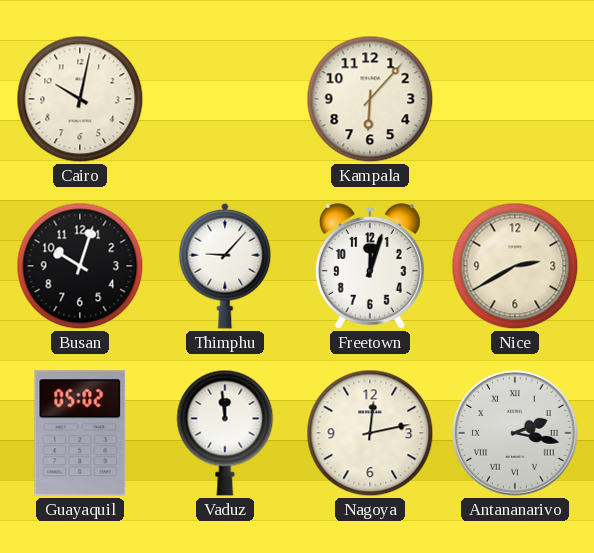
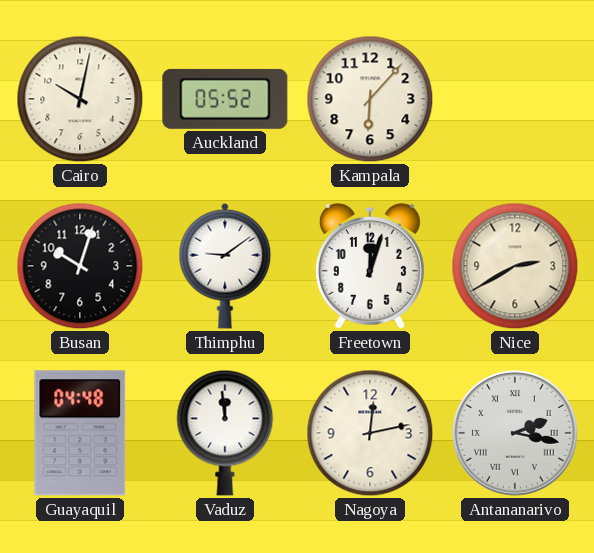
Auckland: none -> 05:52
Thimphu: 9:07 -> 9:09
Guayaquil: 05:02 -> 04:48
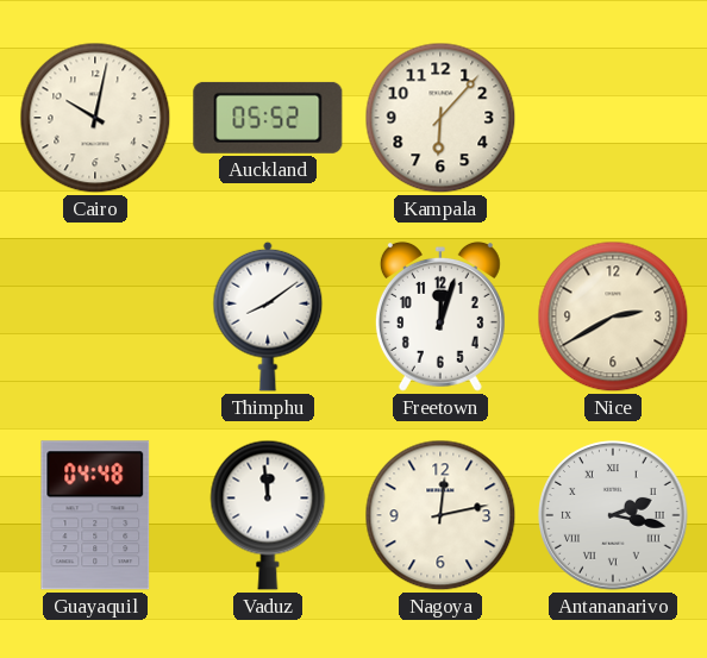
Busan: 10:03 -> none
Thimphu: 9:09 -> 8:09
